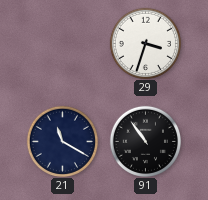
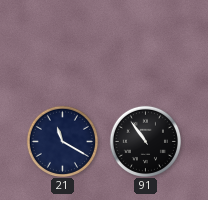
29: 3:33 -> none
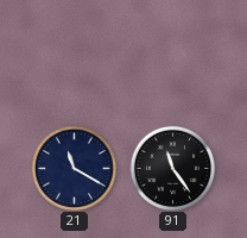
91: 10:54 -> 11:24
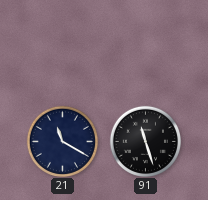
91: 11:24 -> 11:27
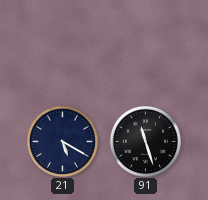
21: 11:20 -> 5:20
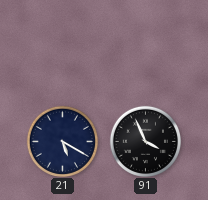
91: 11:27 -> 3:56
